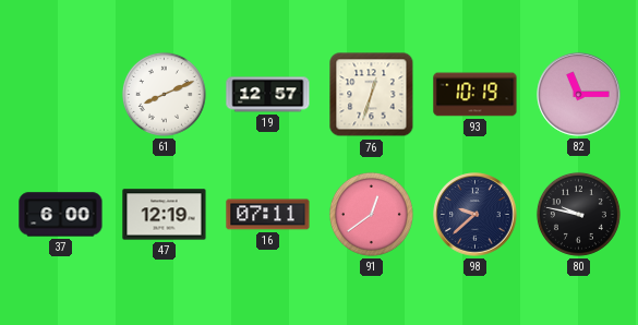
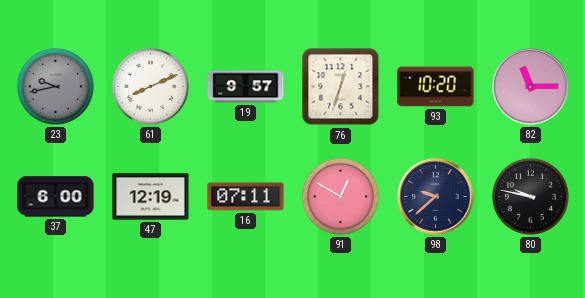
23: none -> 9:43
19: 12:57 -> 9:57
93: 10:19 -> 10:20
91: 12:39 -> 12:50
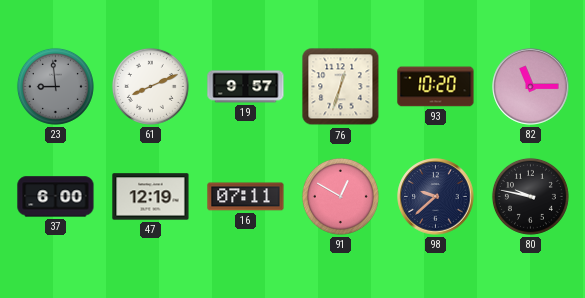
23: 9:43 -> 8:59
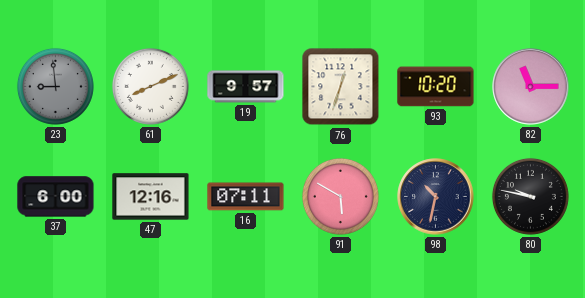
47: 12:19 -> 12:16
91: 12:50 -> 5:50
98: 9:38 -> 10:32
